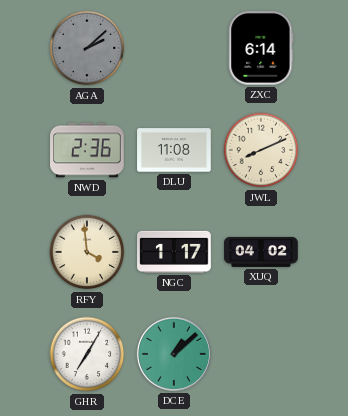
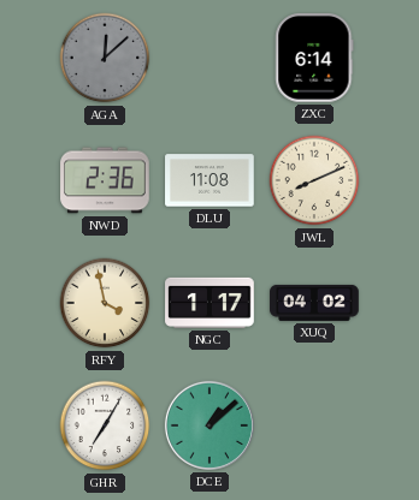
AGA: 2:08 -> 12:08
RFY: 3:59 -> 3:58
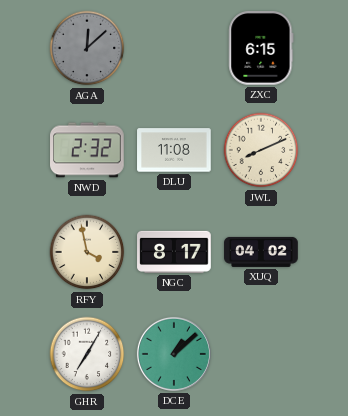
ZXC: 6:14 -> 6:15
NWD: 2:36 -> 2:32
NGC: 1:17 -> 8:17
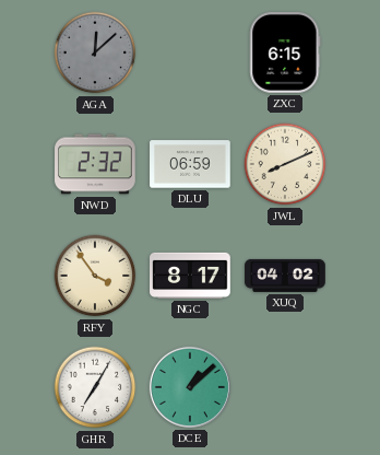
DLU: 11:08 -> 06:59
RFY: 3:58 -> 3:54
